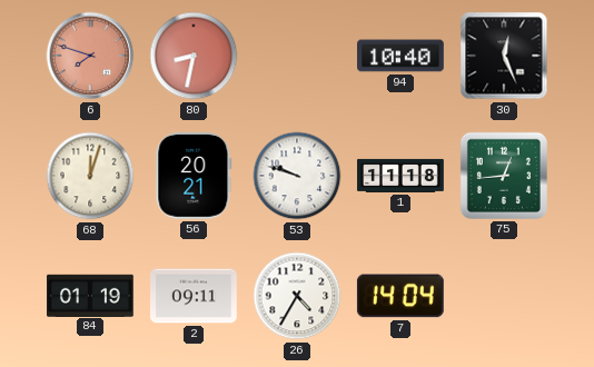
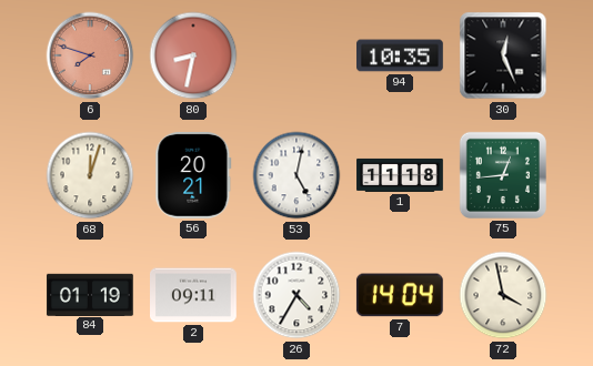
94: 10:40 -> 10:35
53: 9:48 -> 5:02
72: none -> 3:58
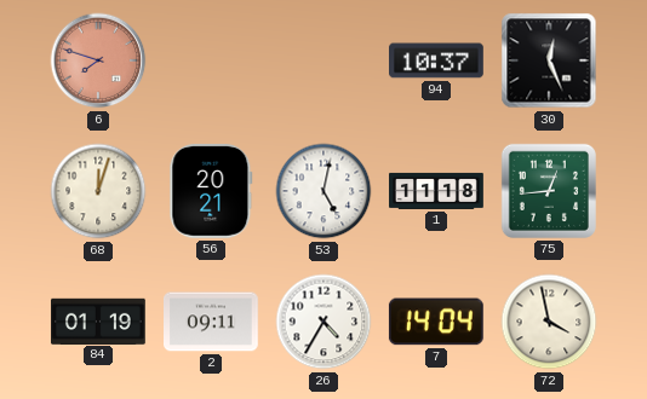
80: 8:32 -> none
94: 10:35 -> 10:37
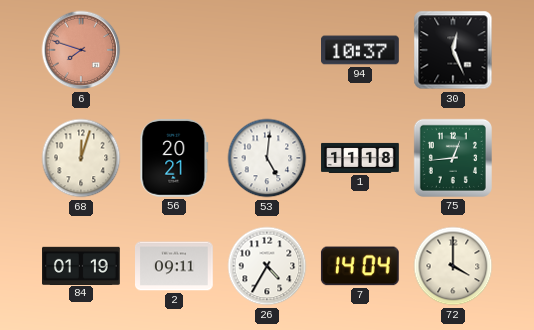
53: 5:02 -> 5:01
72: 3:58 -> 4:00
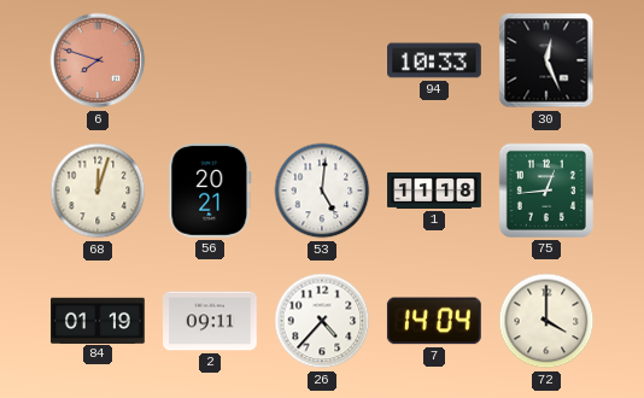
94: 10:37 -> 10:33
26: 4:35 -> 4:37
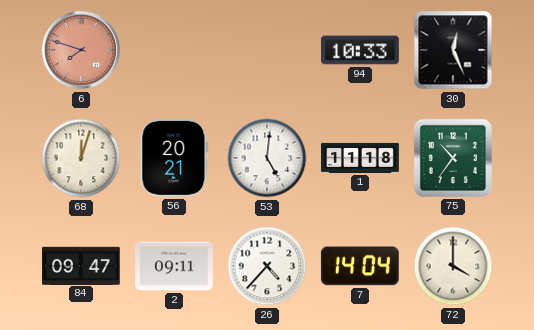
75: 12:44 -> 10:36
84: 01:19 -> 09:47
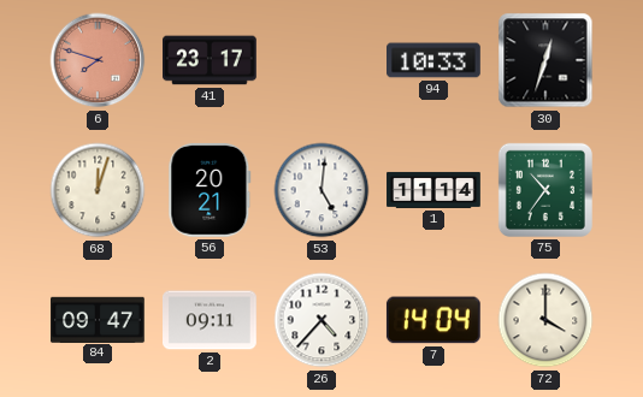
41: none -> 23:17
30: 12:26 -> 12:33
1: 11:18 -> 11:14
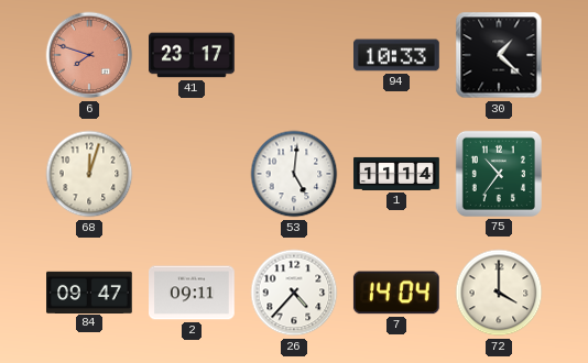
30: 12:33 -> 1:22
56: 20:21 -> none
